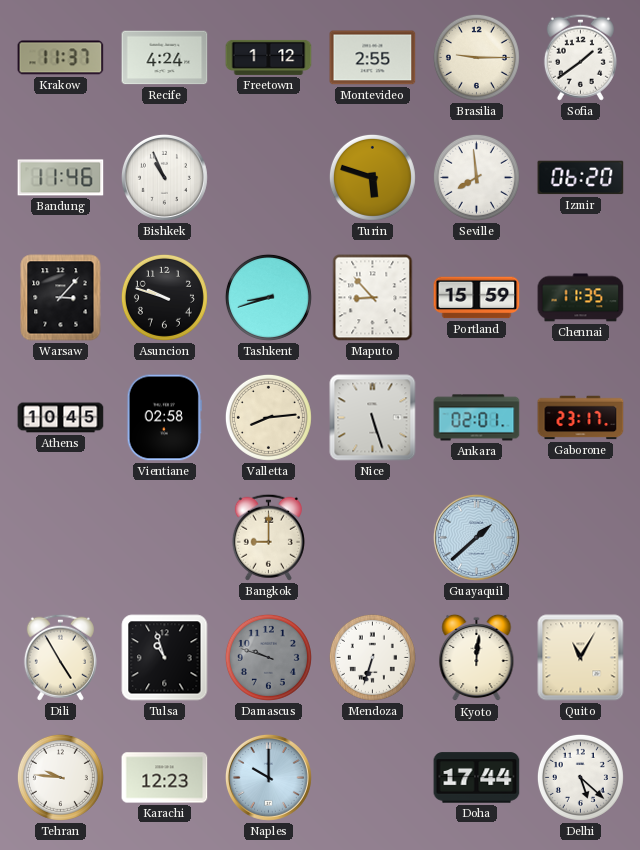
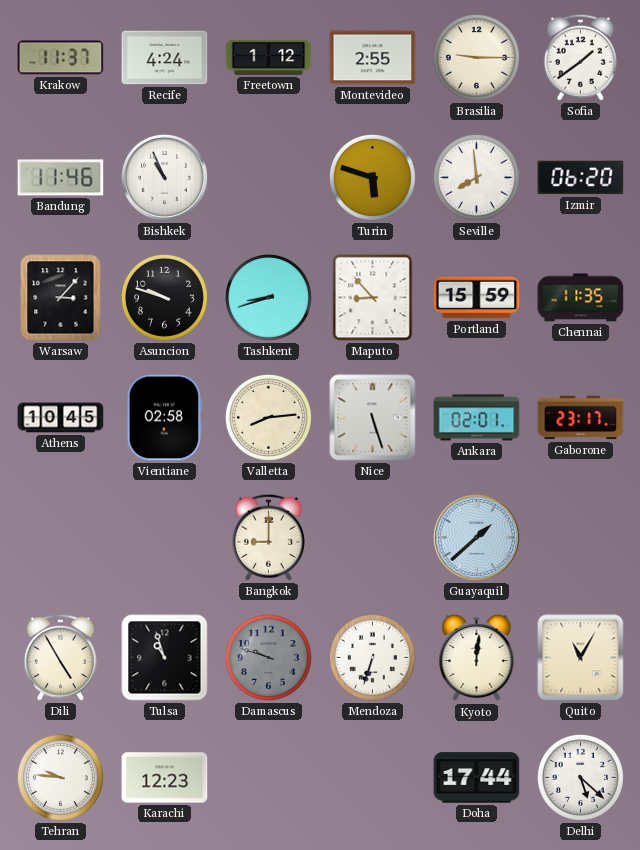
Naples: 10:00 -> none
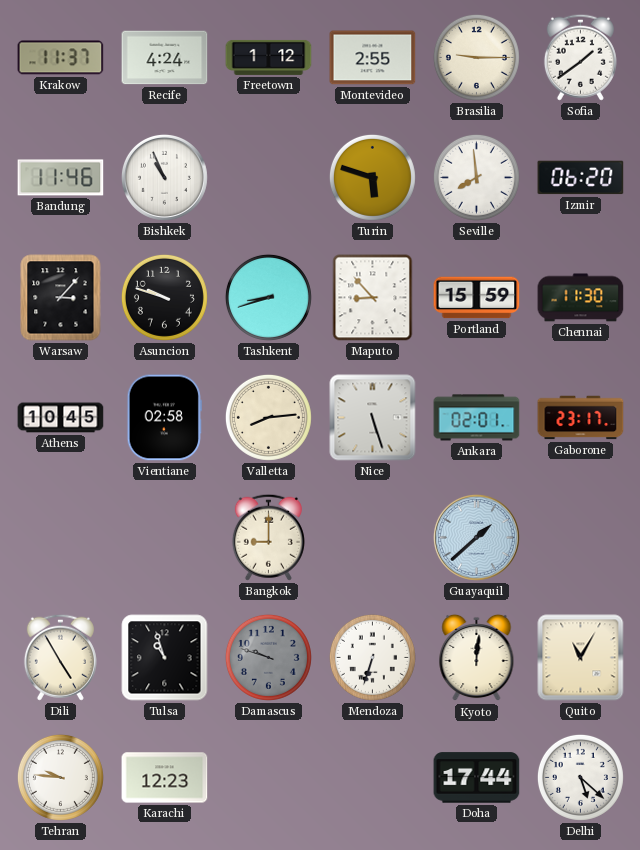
Chennai: 11:35 -> 11:30
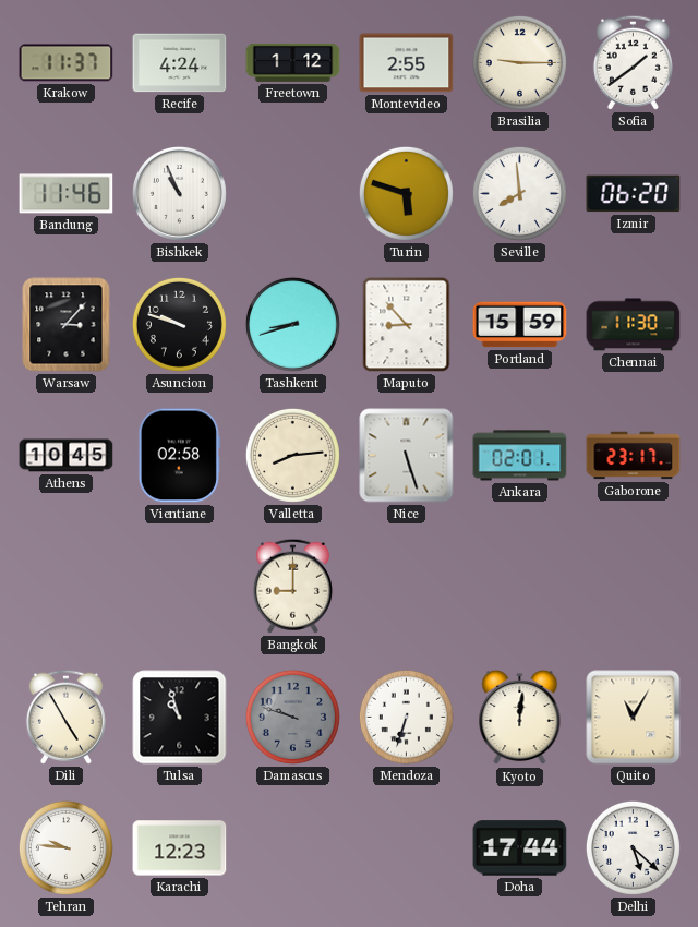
Guayaquil: 1:38 -> none
